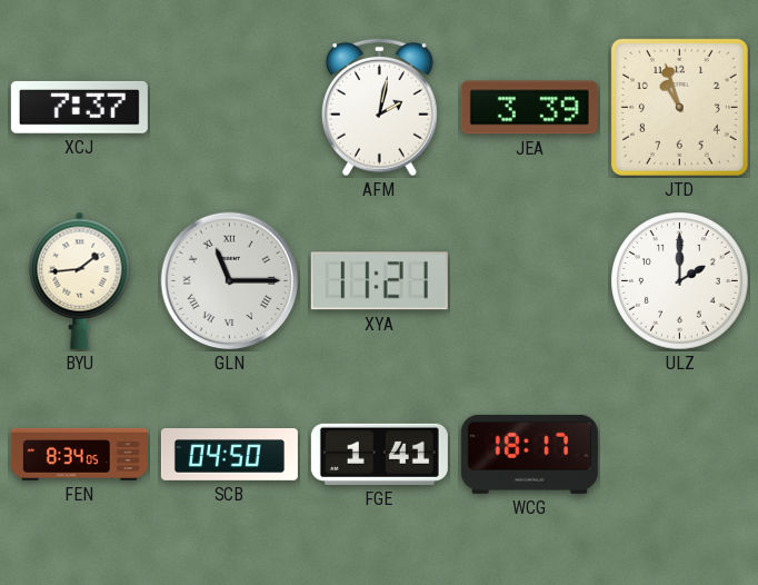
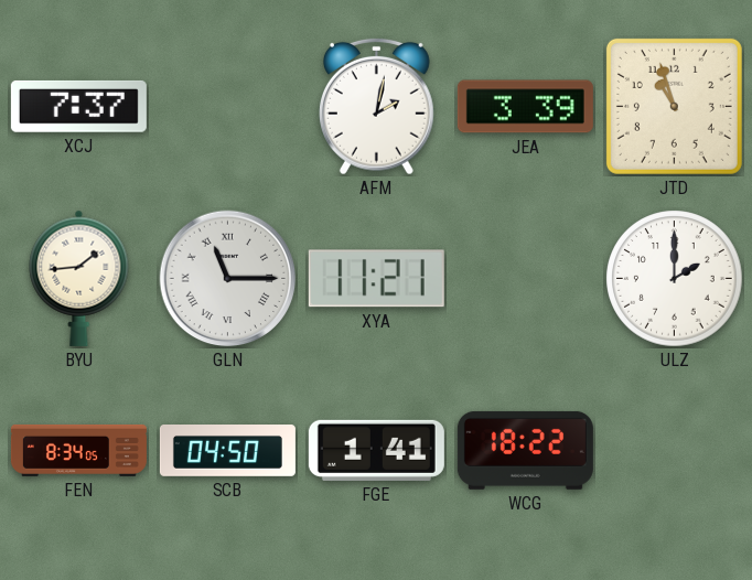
WCG: 18:17 -> 18:22
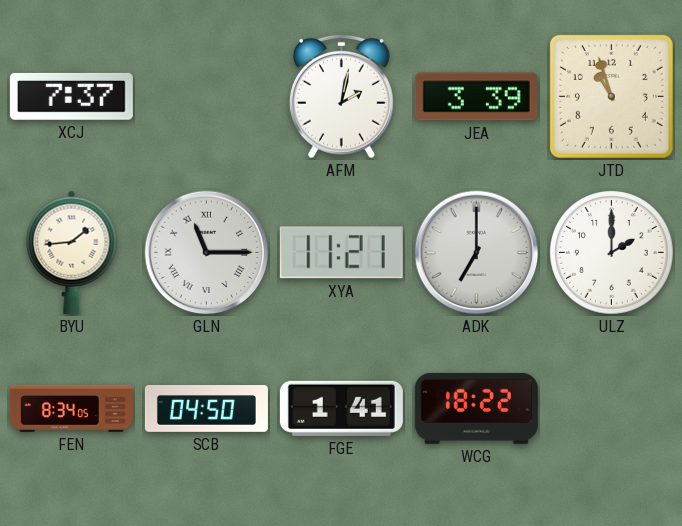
ADK: none -> 7:00
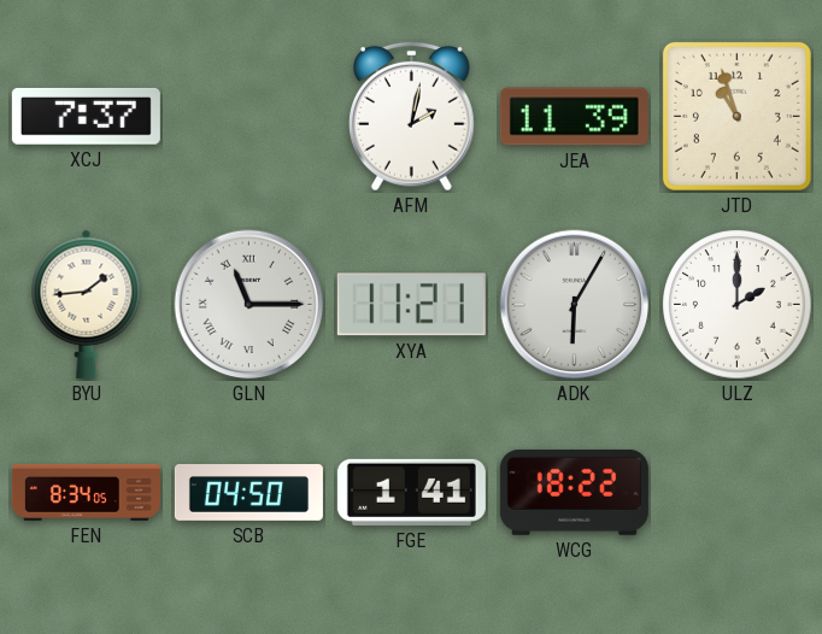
JEA: 3:39 -> 11:39
ADK: 7:00 -> 6:05
